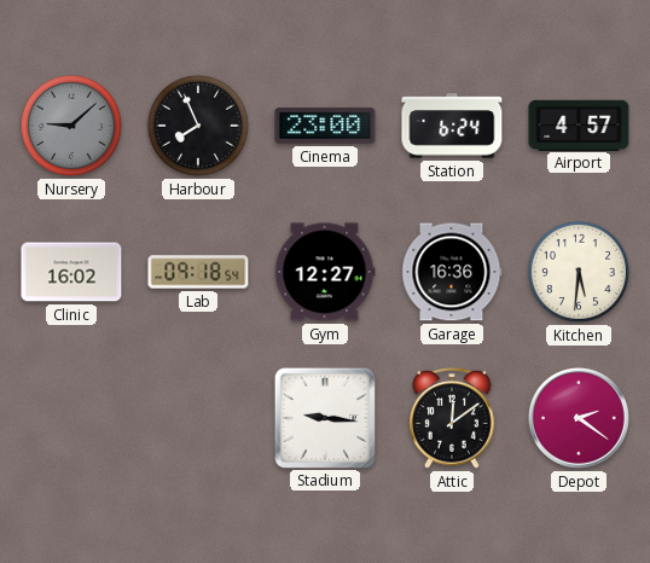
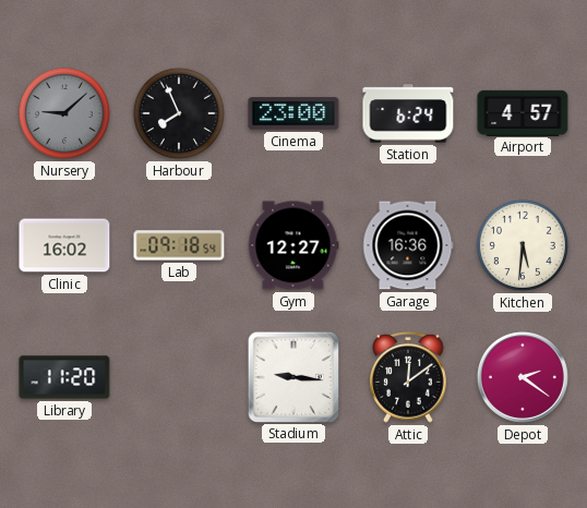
Library: none -> 11:20
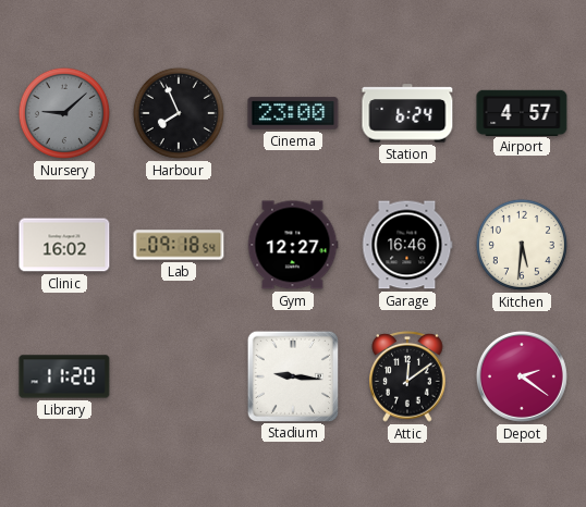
Garage: 16:36 -> 16:46
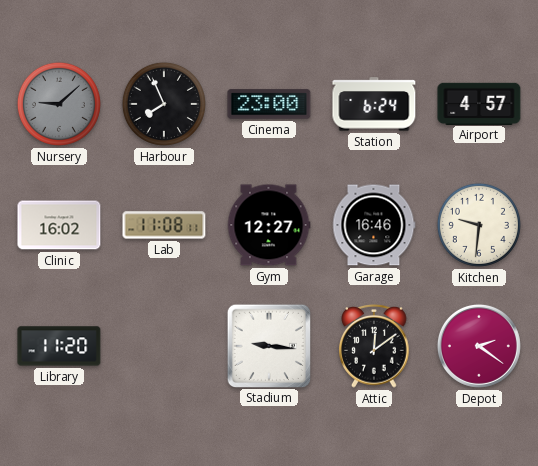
Lab: 09:18 -> 11:08
Kitchen: 5:31 -> 9:31
